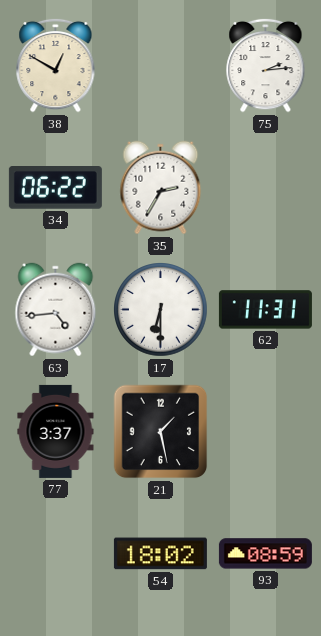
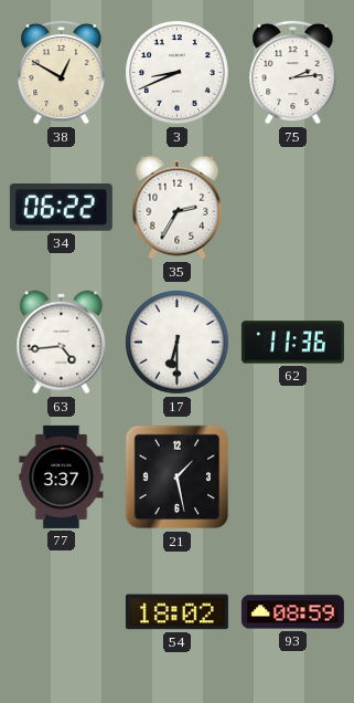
3: none -> 8:41
62: 11:31 -> 11:36
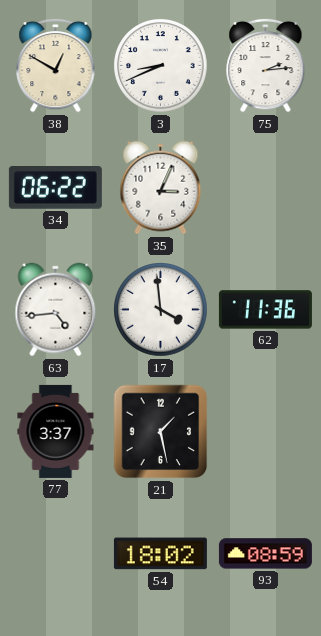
35: 2:35 -> 3:04
17: 6:30 -> 3:59
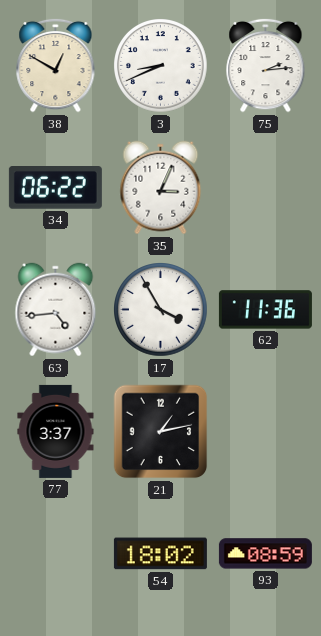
17: 3:59 -> 3:55
21: 1:28 -> 1:13
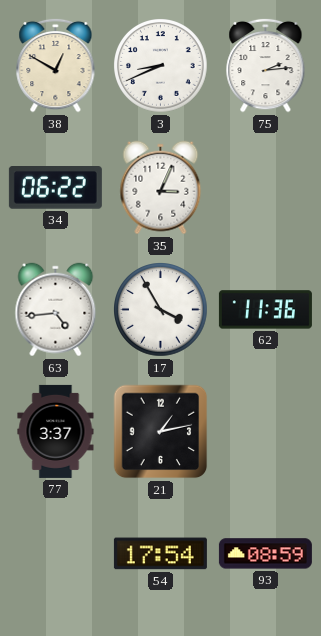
54: 18:02 -> 17:54
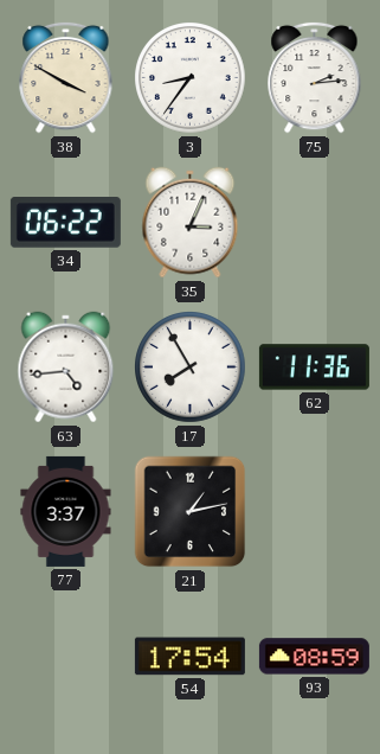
38: 12:50 -> 3:50
3: 8:41 -> 8:36
17: 3:55 -> 7:55
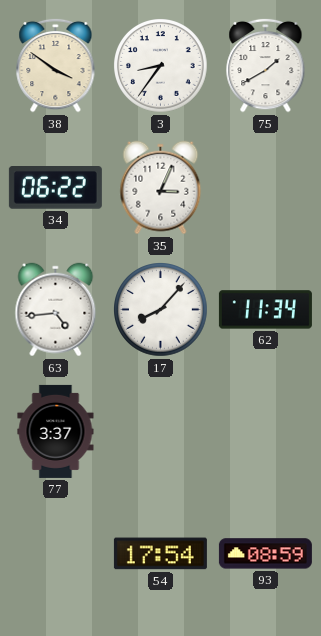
38: 3:50 -> 3:51
75: 2:14 -> 1:40
17: 7:55 -> 8:07
62: 11:36 -> 11:34
21: 1:13 -> none
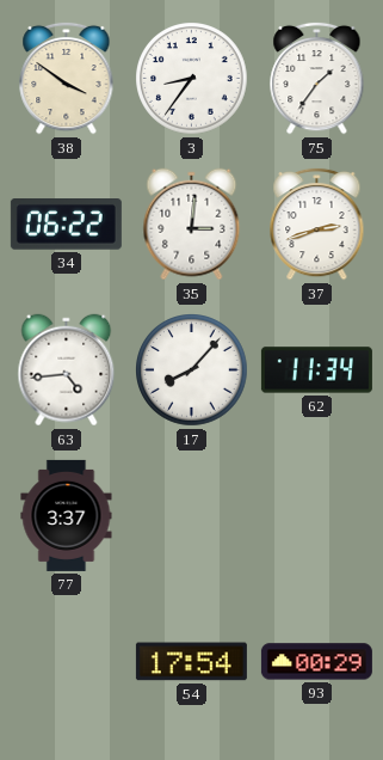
75: 1:40 -> 1:36
35: 3:04 -> 3:01
37: none -> 2:42
93: 08:59 -> 00:29
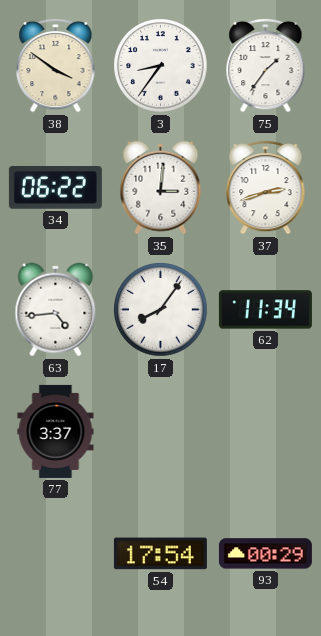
17: 8:07 -> 8:06
